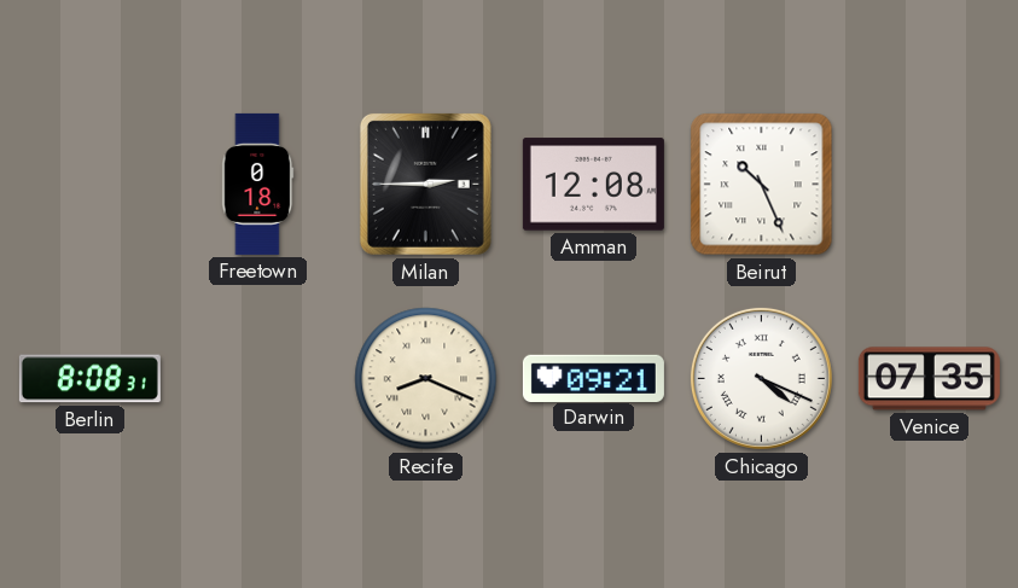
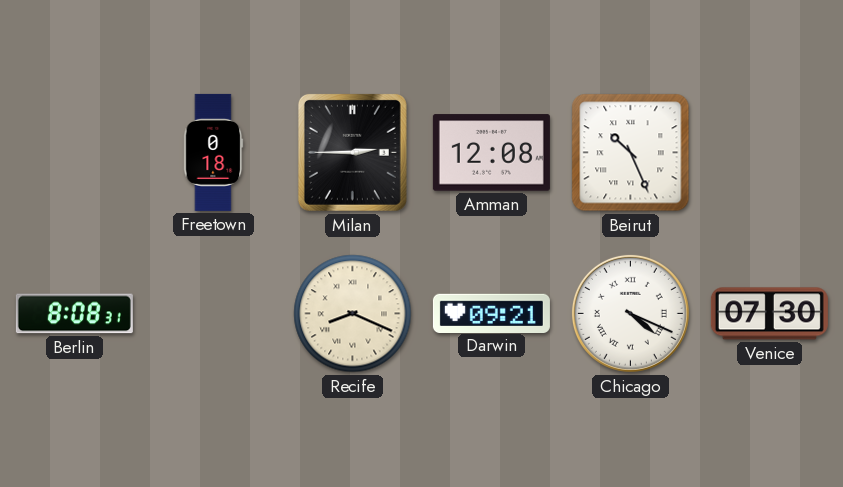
Venice: 07:35 -> 07:30
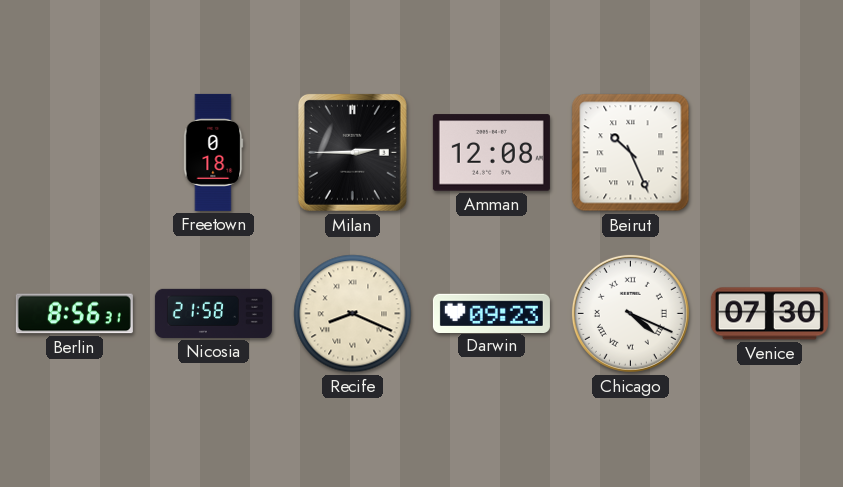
Berlin: 8:08 -> 8:56
Nicosia: none -> 21:58
Darwin: 09:21 -> 09:23
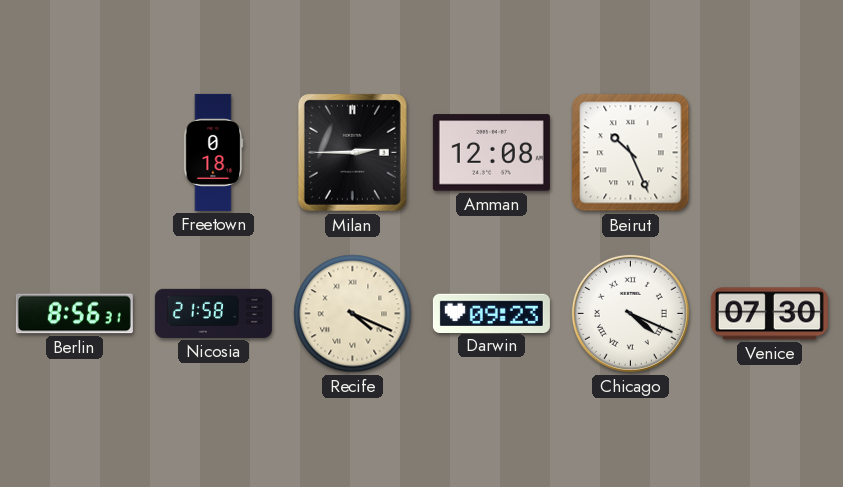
Recife: 8:19 -> 4:19
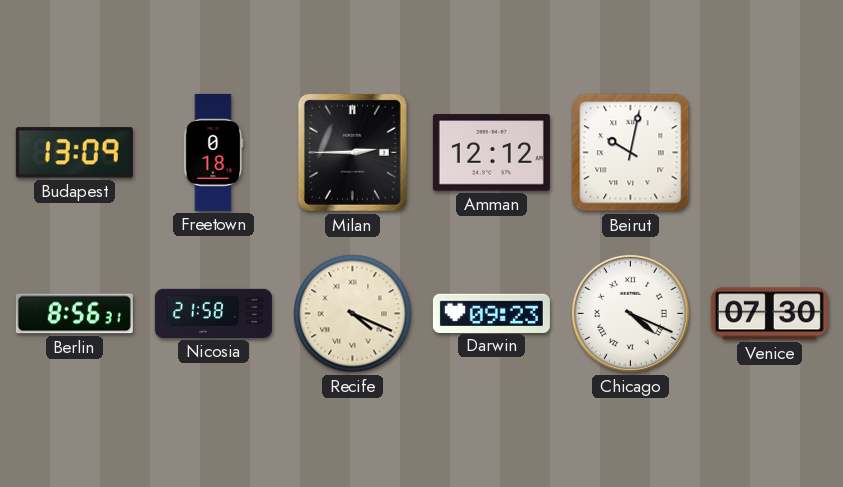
Budapest: none -> 13:09
Amman: 12:08 -> 12:12
Beirut: 10:26 -> 10:02
